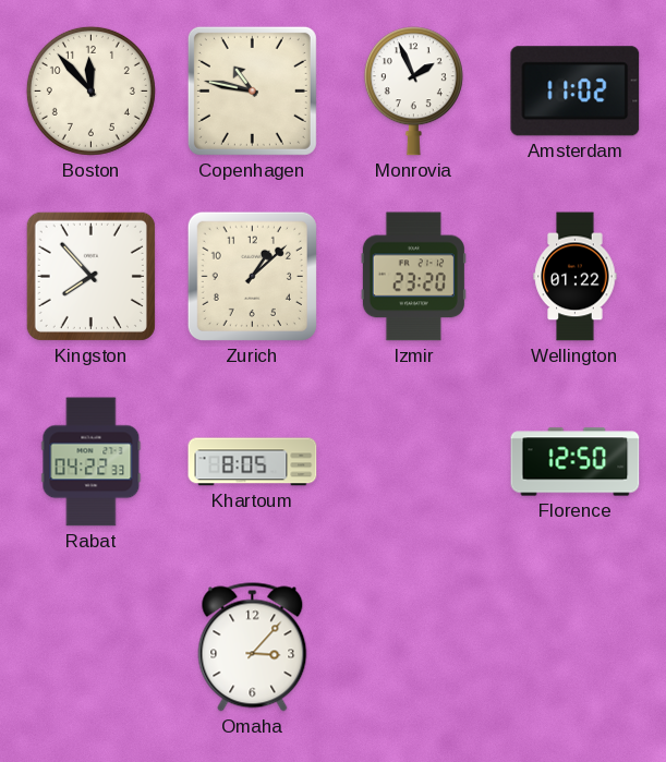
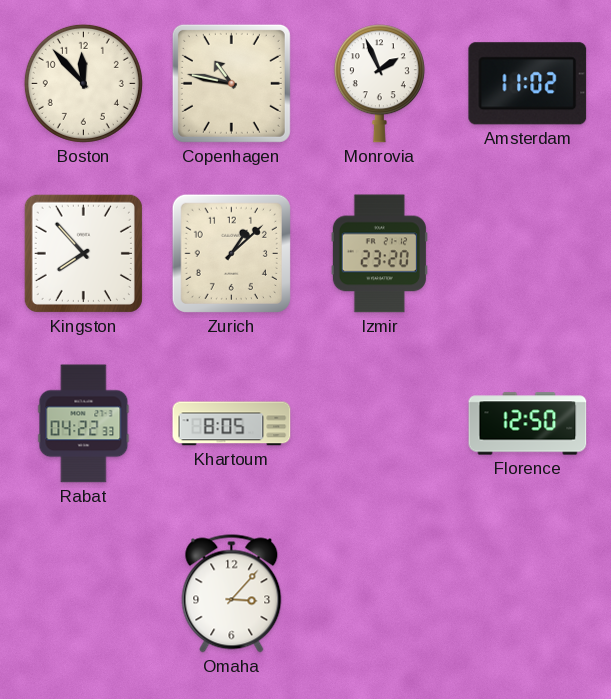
Wellington: 01:22 -> none
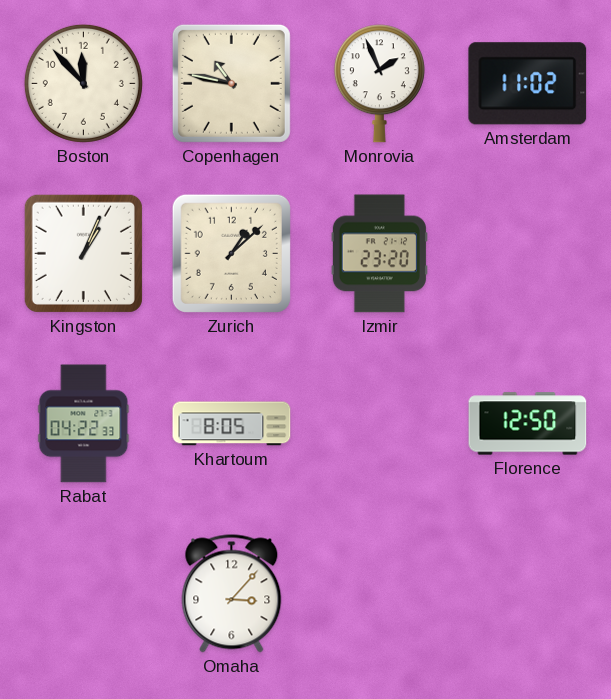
Kingston: 7:53 -> 1:04
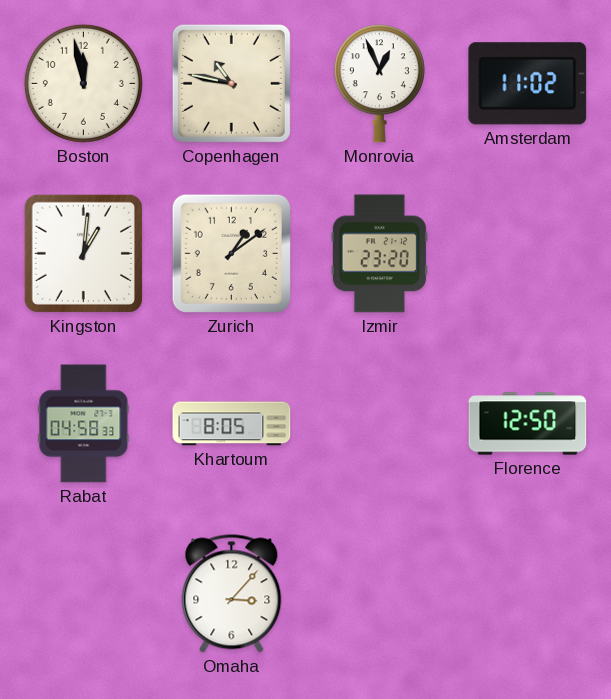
Boston: 11:53 -> 11:58
Monrovia: 1:56 -> 12:56
Kingston: 1:04 -> 1:01
Zurich: 1:08 -> 1:09
Rabat: 04:22 -> 04:58
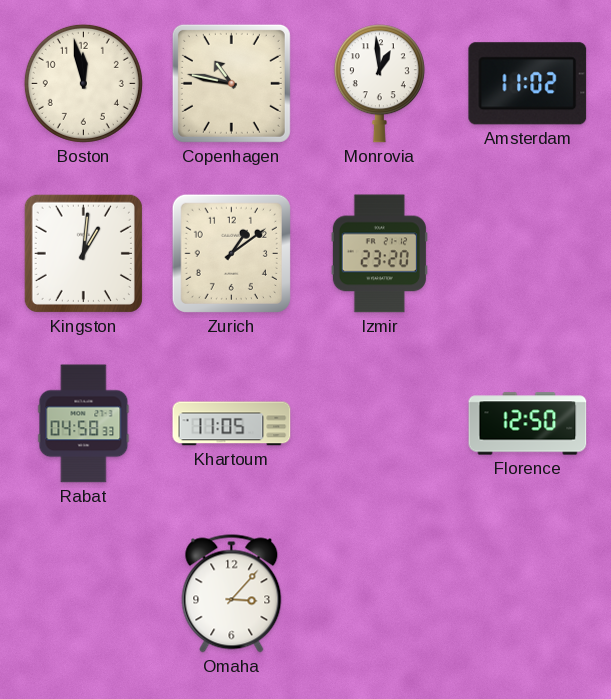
Monrovia: 12:56 -> 12:59
Khartoum: 8:05 -> 11:05
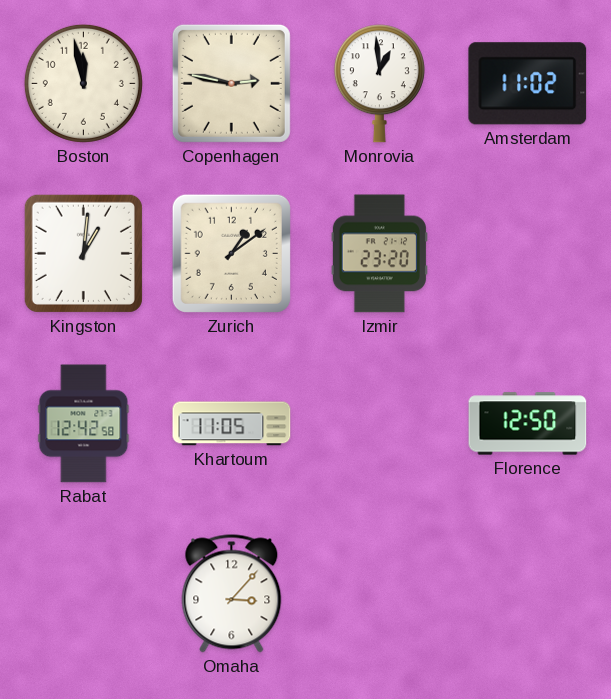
Copenhagen: 10:47 -> 2:47
Rabat: 04:58 -> 12:42
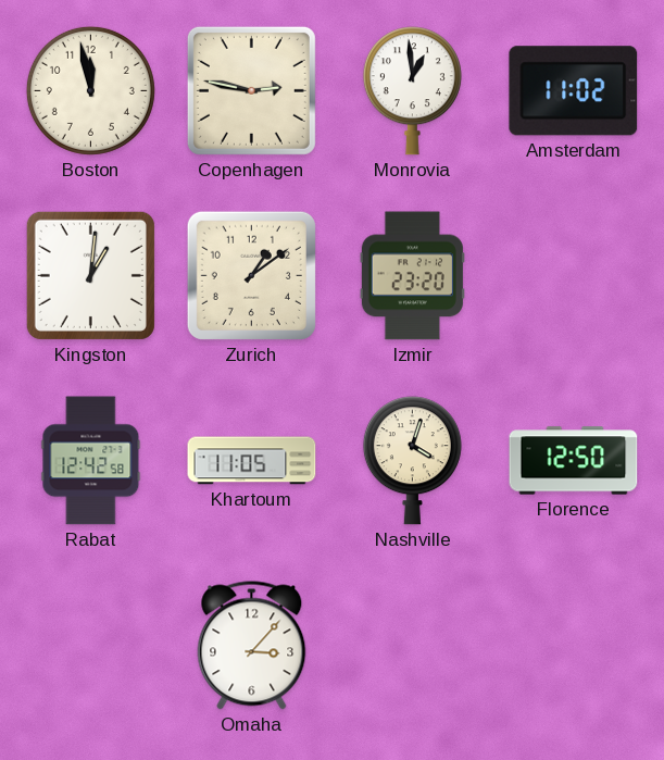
Nashville: none -> 4:03
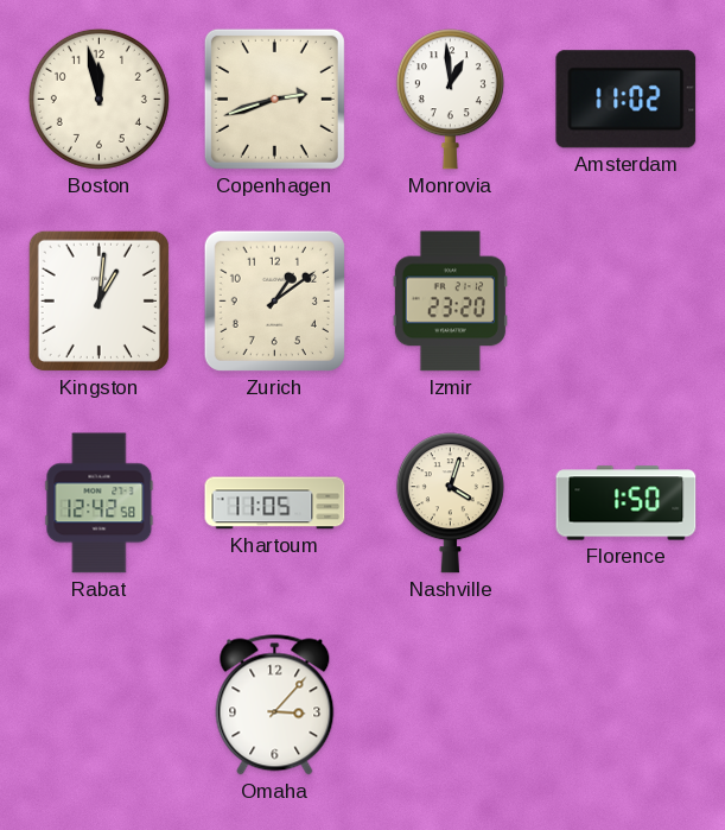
Copenhagen: 2:47 -> 2:42
Florence: 12:50 -> 1:50
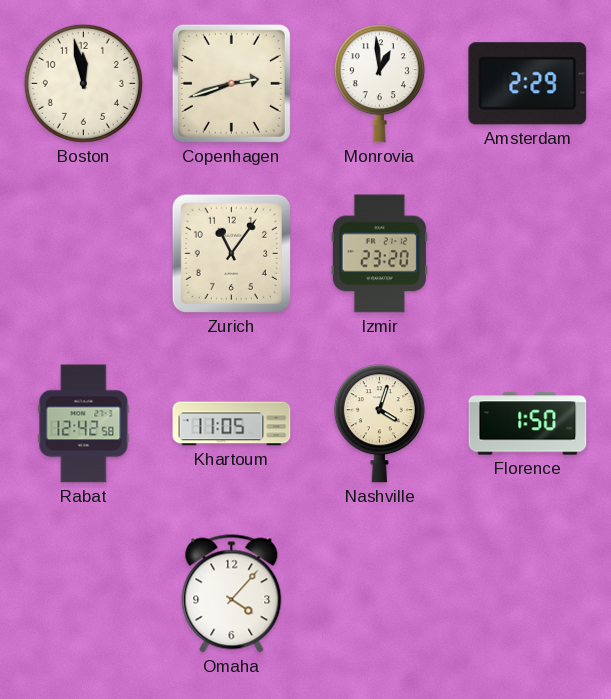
Amsterdam: 11:02 -> 2:29
Kingston: 1:01 -> none
Zurich: 1:09 -> 11:06
Omaha: 3:07 -> 4:07
